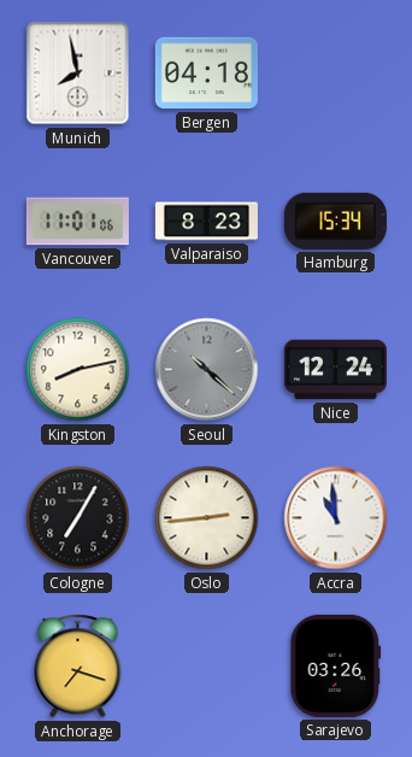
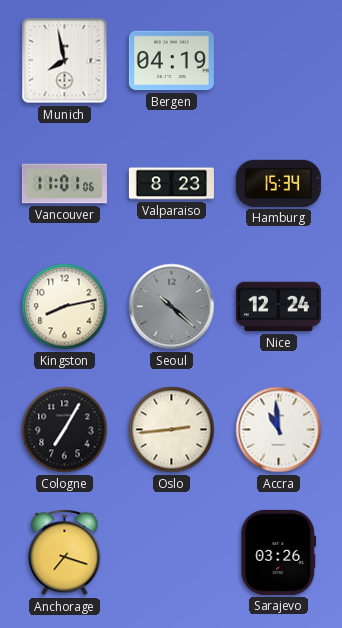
Bergen: 04:18 -> 04:19
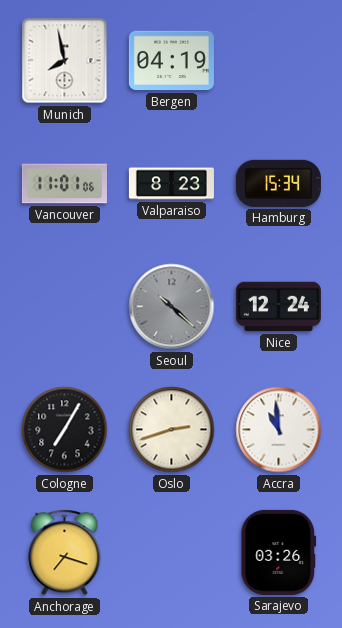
Kingston: 8:13 -> none
Oslo: 2:44 -> 2:42
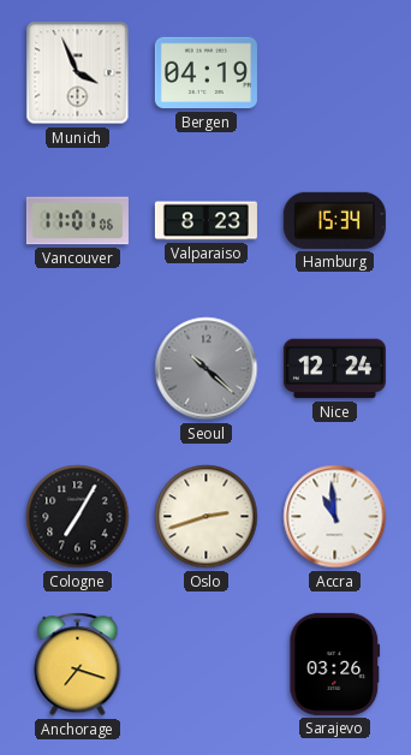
Munich: 7:58 -> 3:56
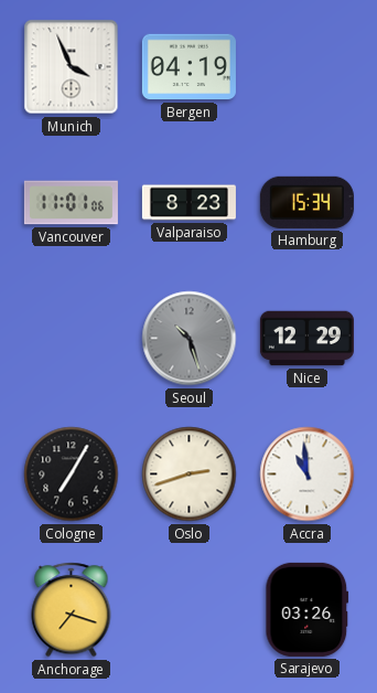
Seoul: 10:22 -> 10:27
Nice: 12:24 -> 12:29
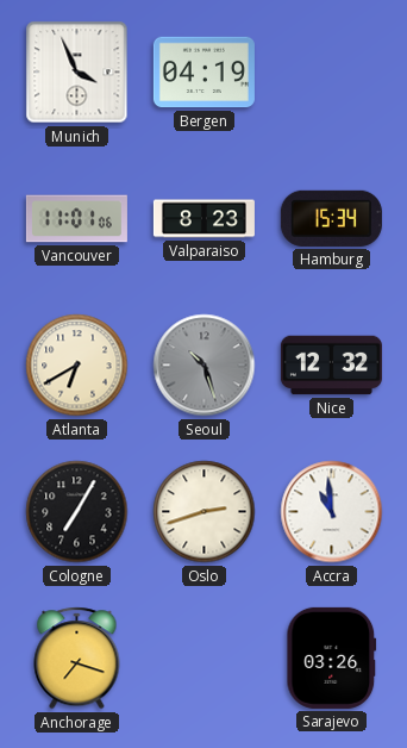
Atlanta: none -> 6:40
Nice: 12:29 -> 12:32
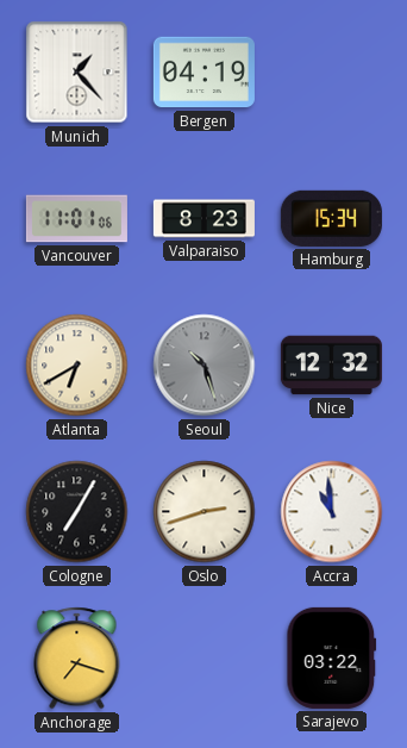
Munich: 3:56 -> 1:23
Sarajevo: 03:26 -> 03:22
